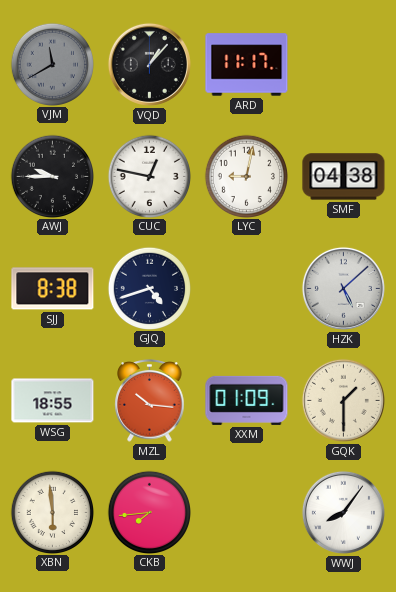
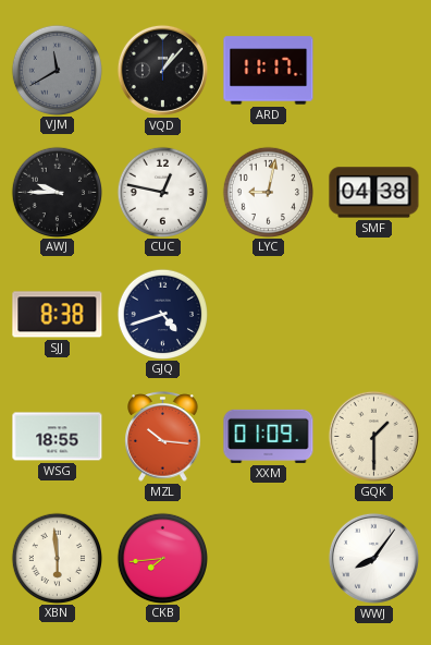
HZK: 5:08 -> none
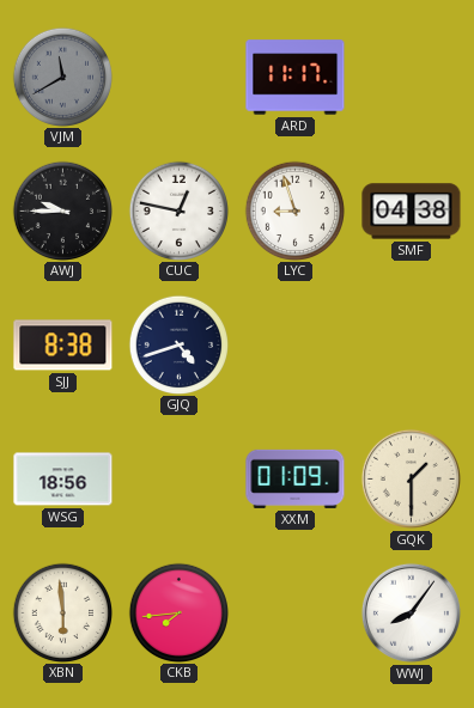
VQD: 1:07 -> none
LYC: 9:02 -> 8:57
WSG: 18:55 -> 18:56
MZL: 10:16 -> none
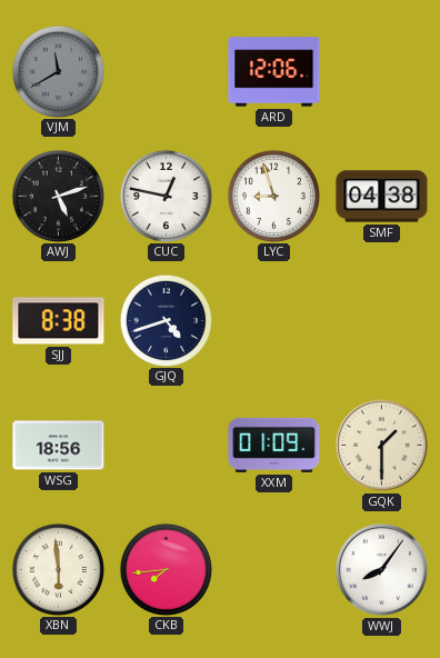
ARD: 11:17 -> 12:06
AWJ: 9:45 -> 5:12
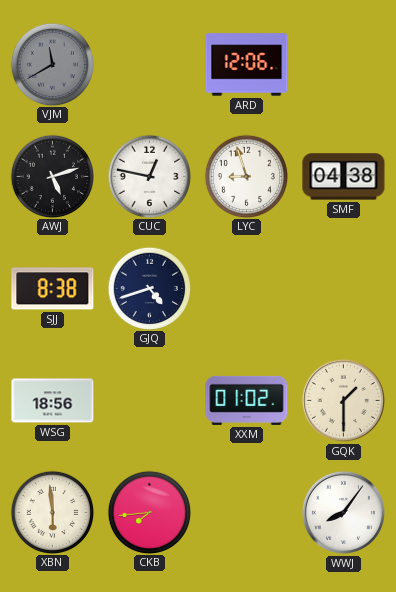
XXM: 01:09 -> 01:02
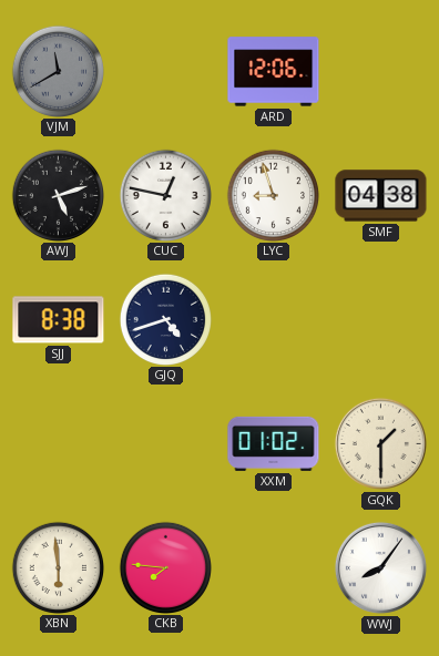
WSG: 18:56 -> none
CKB: 7:44 -> 7:46
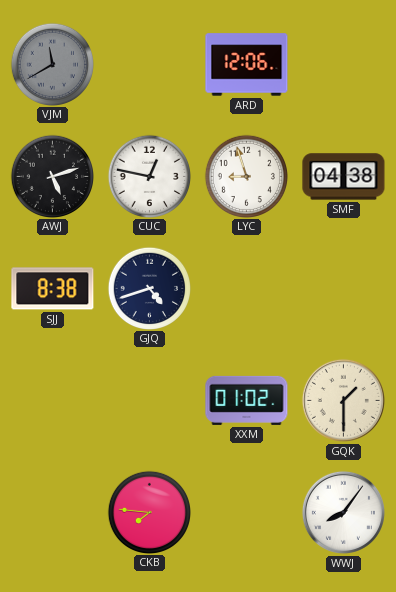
XBN: 5:59 -> none
